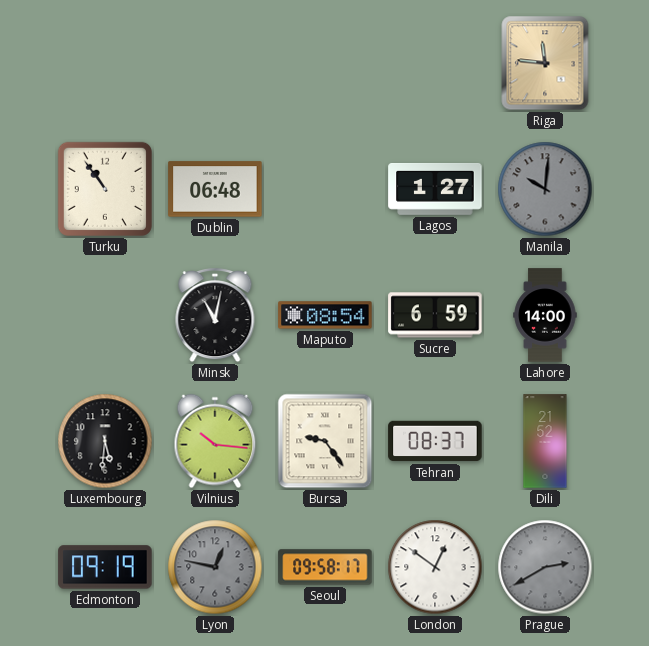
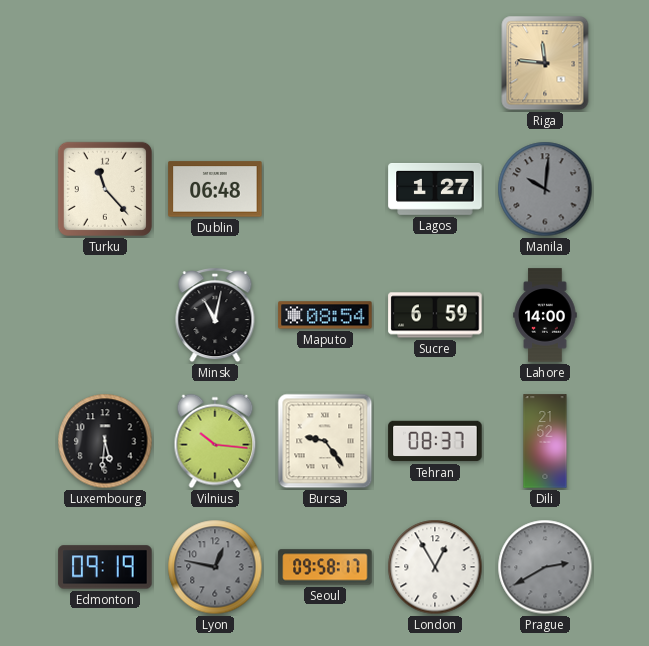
Turku: 10:54 -> 11:23
London: 12:51 -> 12:55
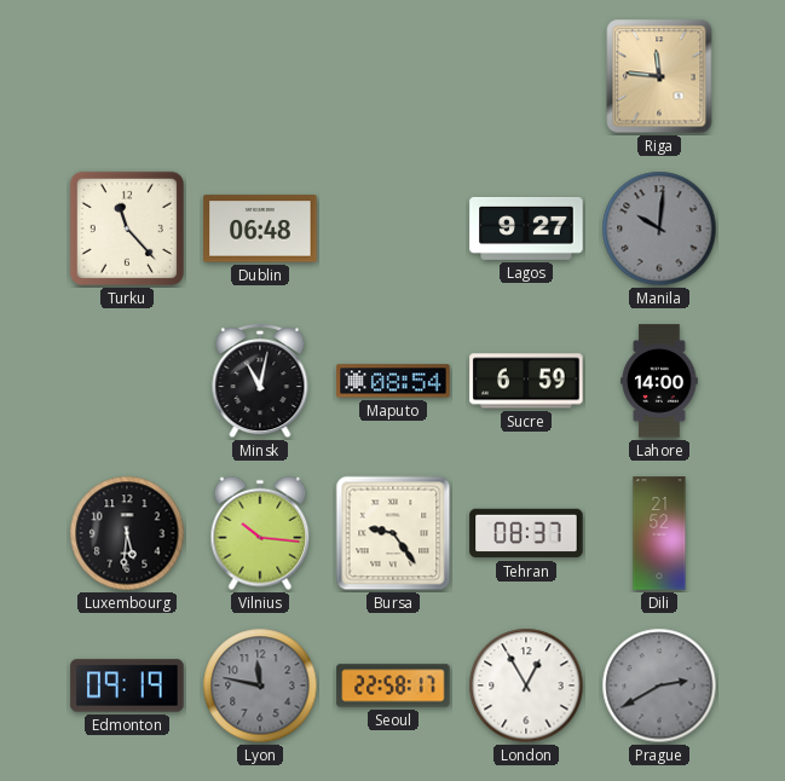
Lagos: 1:27 -> 9:27
Lyon: 12:47 -> 11:47
Seoul: 09:58 -> 22:58
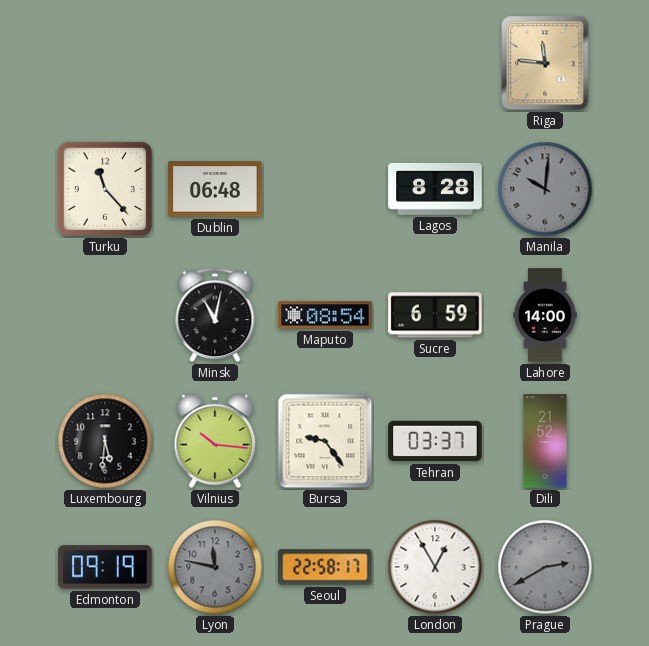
Lagos: 9:27 -> 8:28
Tehran: 08:37 -> 03:37
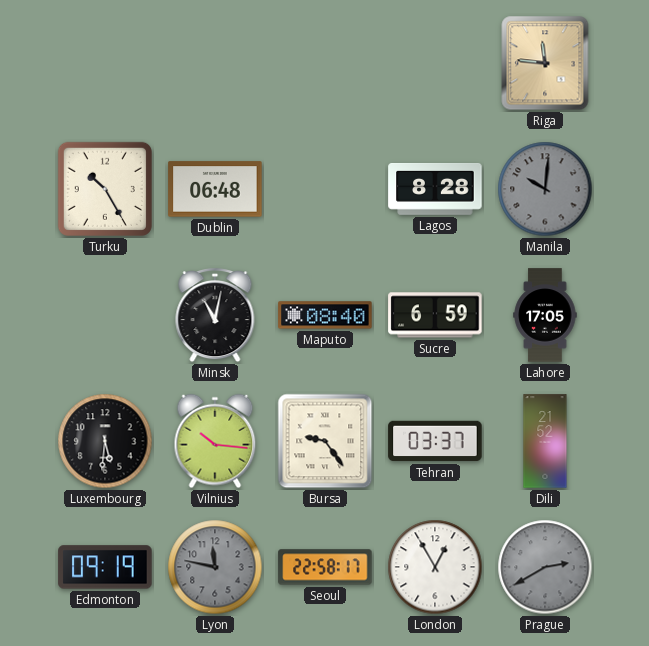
Turku: 11:23 -> 10:25
Maputo: 08:54 -> 08:40
Lahore: 14:00 -> 17:05
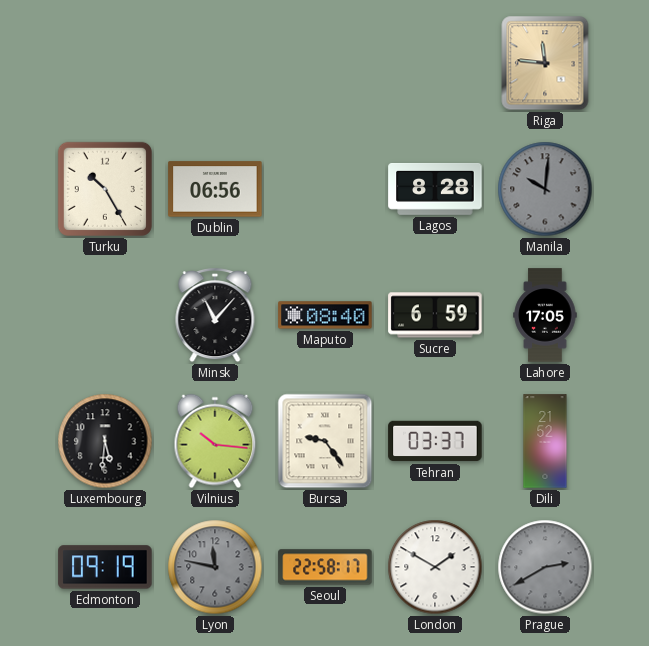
Dublin: 06:48 -> 06:56
Minsk: 11:02 -> 11:07
London: 12:55 -> 1:50
